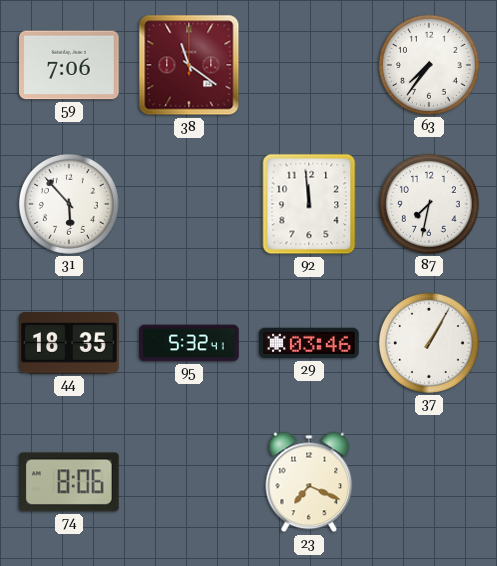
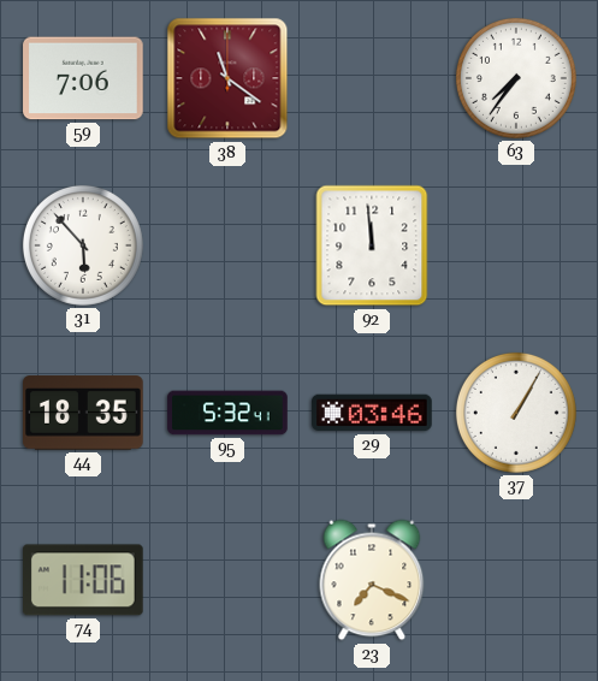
87: 7:32 -> none
74: 8:06 -> 11:06
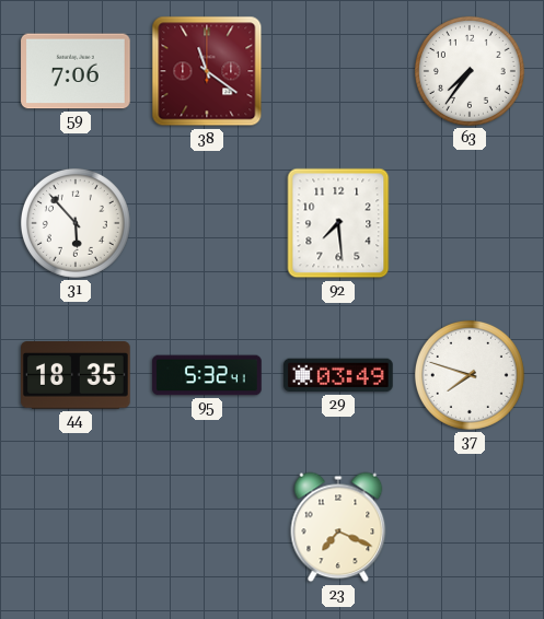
92: 11:59 -> 7:29
29: 03:46 -> 03:49
37: 1:05 -> 7:48
74: 11:06 -> none
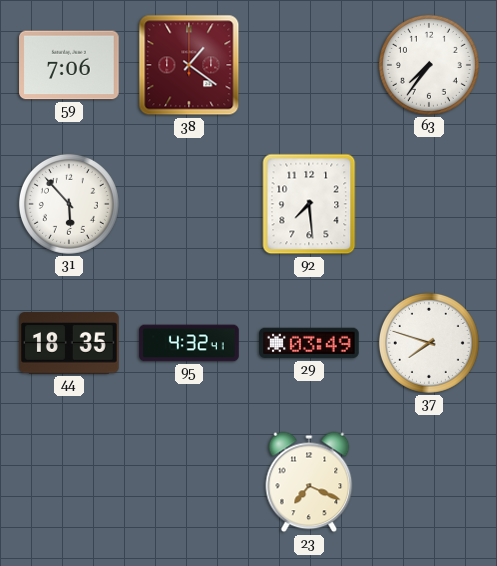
38: 11:21 -> 1:21
95: 5:32 -> 4:32
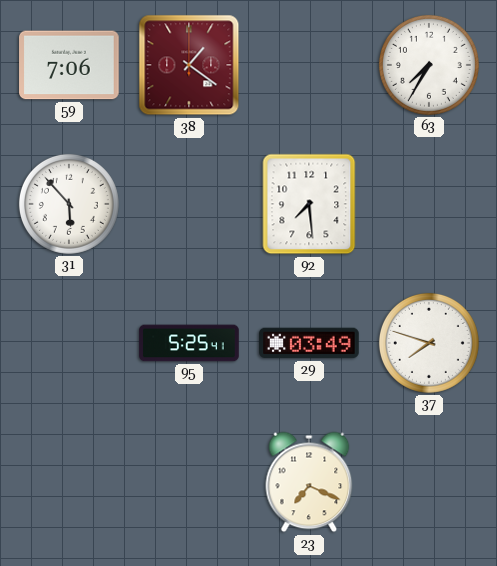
63: 7:36 -> 7:35
44: 18:35 -> none
95: 4:32 -> 5:25
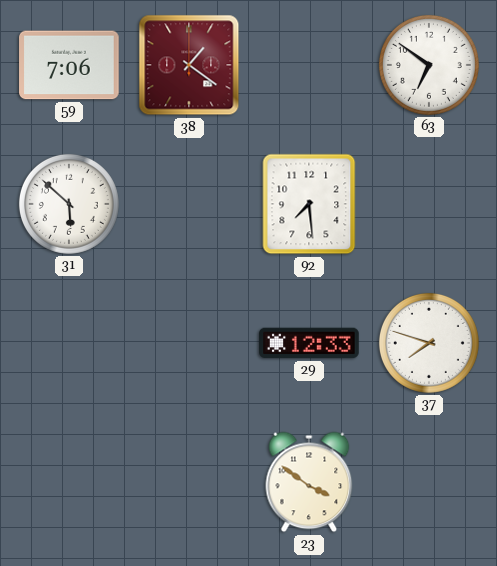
63: 7:35 -> 6:51
31: 5:53 -> 5:52
95: 5:25 -> none
29: 03:49 -> 12:33
23: 7:19 -> 3:51
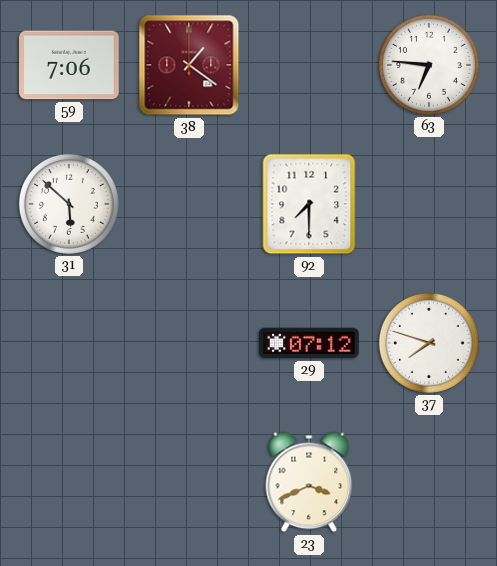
63: 6:51 -> 6:46
92: 7:29 -> 7:30
29: 12:33 -> 07:12
23: 3:51 -> 3:41
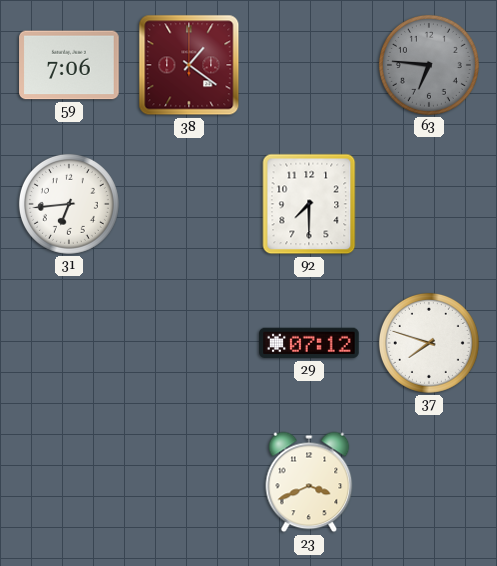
63 dial: white -> grey
31: 5:52 -> 6:44
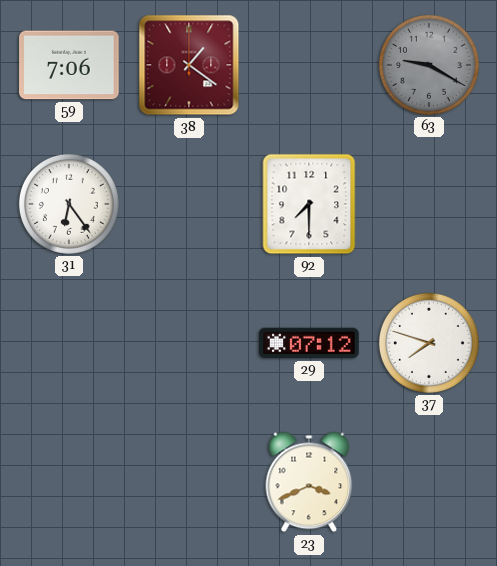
63: 6:46 -> 9:20
31: 6:44 -> 6:24
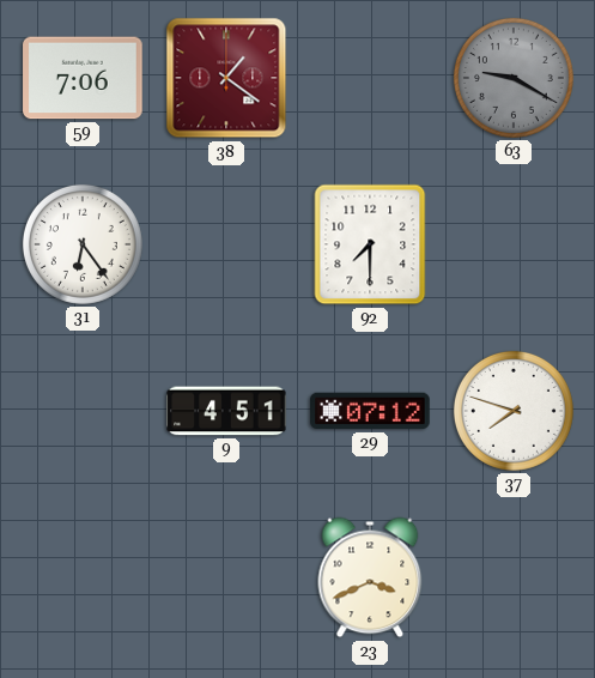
9: none -> 4:51
